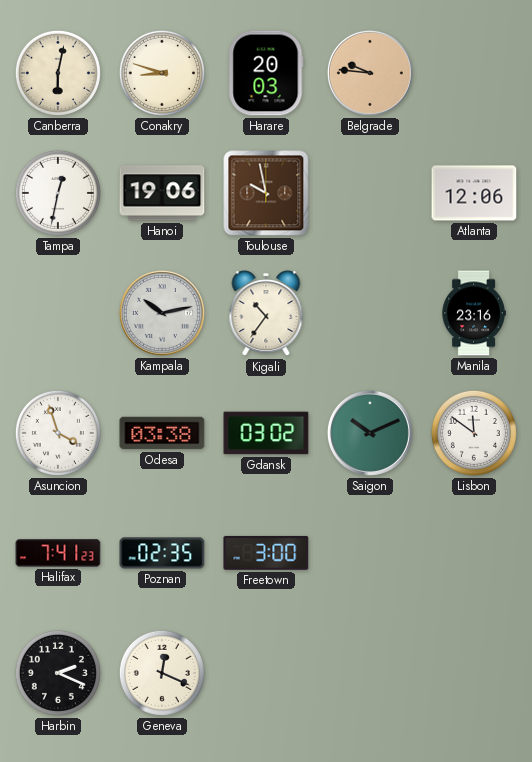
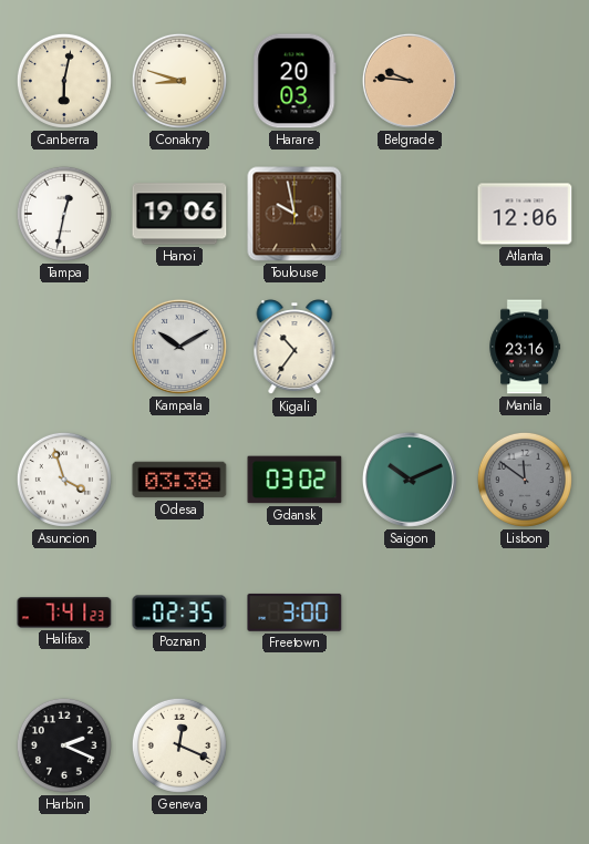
Kampala: 10:13 -> 10:10
Lisbon dial: white -> grey
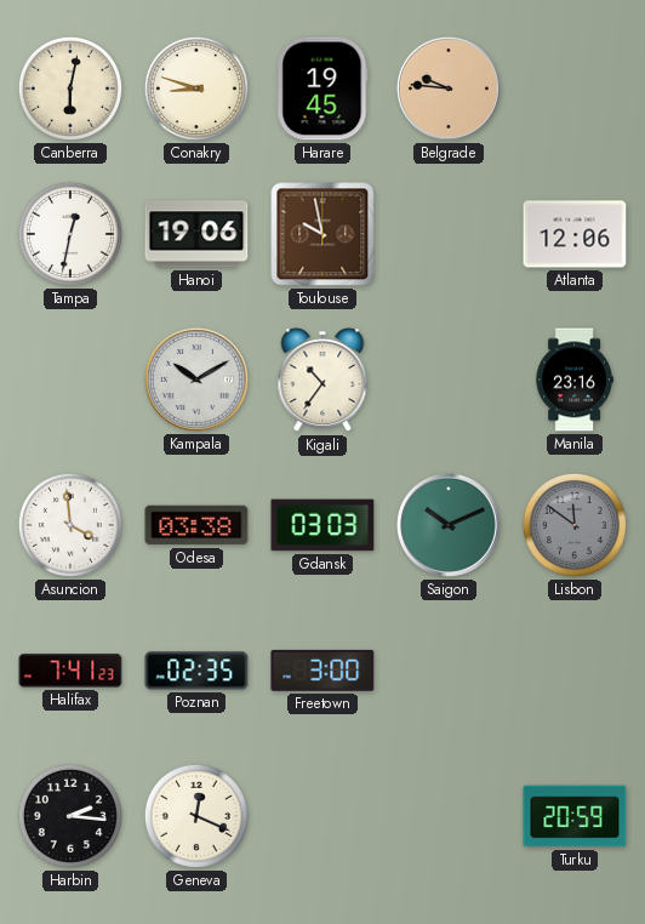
Harare: 20:03 -> 19:45
Asuncion: 3:57 -> 3:59
Gdansk: 03:02 -> 03:03
Harbin: 2:19 -> 2:16
Turku: none -> 20:59
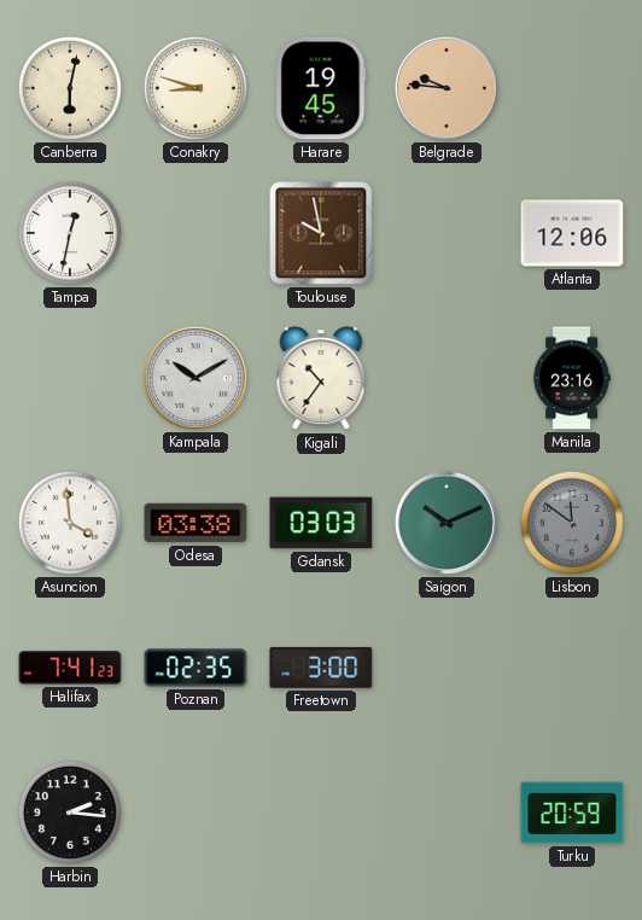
Hanoi: 19:06 -> none
Geneva: 12:19 -> none
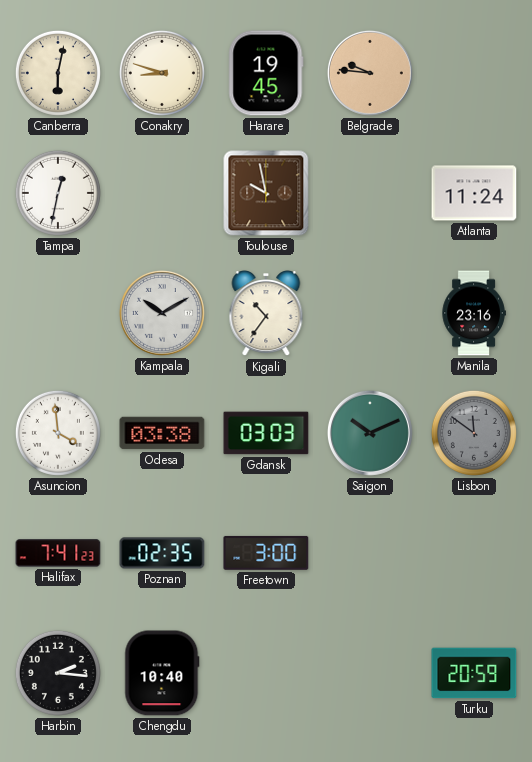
Atlanta: 12:06 -> 11:24
Chengdu: none -> 10:40
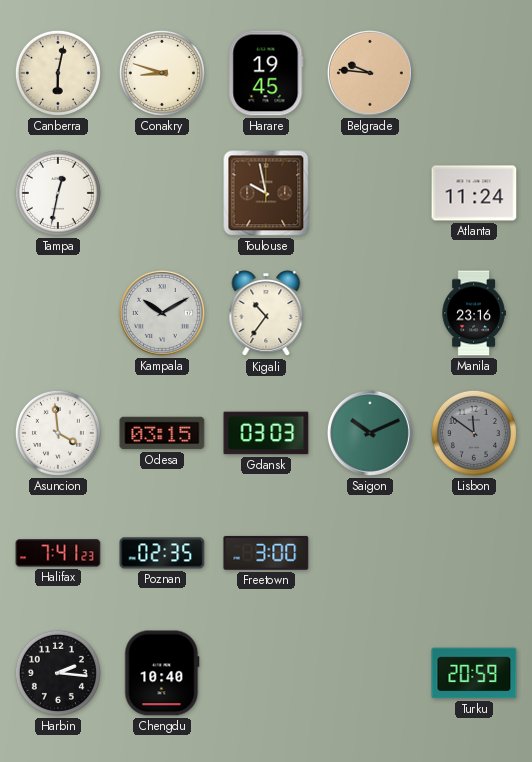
Odesa: 03:38 -> 03:15
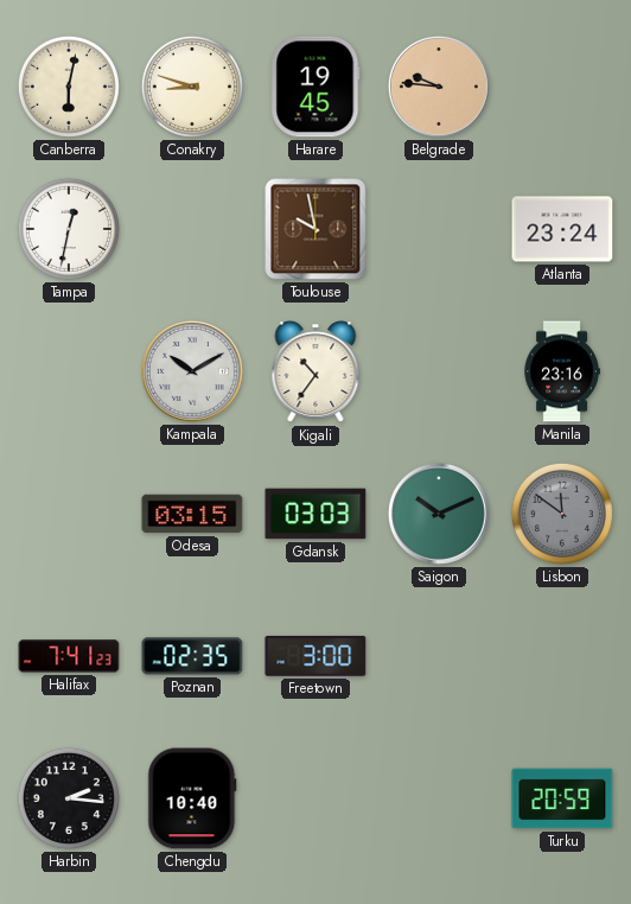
Atlanta: 11:24 -> 23:24
Asuncion: 3:59 -> none
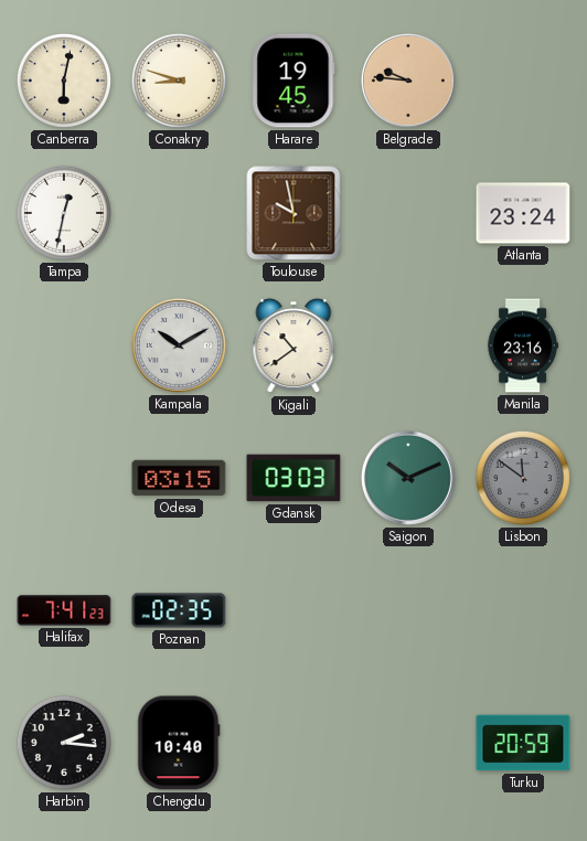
Kigali: 10:36 -> 10:39
Freetown: 3:00 -> none
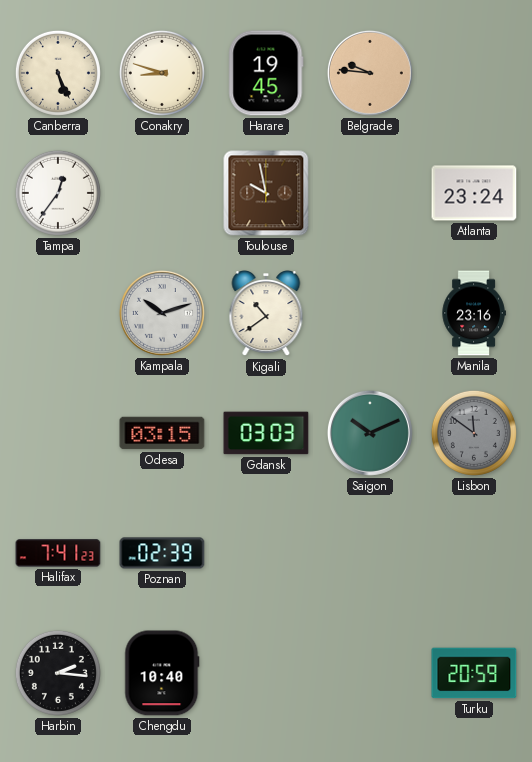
Canberra: 6:02 -> 5:26
Tampa: 12:32 -> 12:36
Kampala: 10:10 -> 10:12
Poznan: 02:35 -> 02:39
